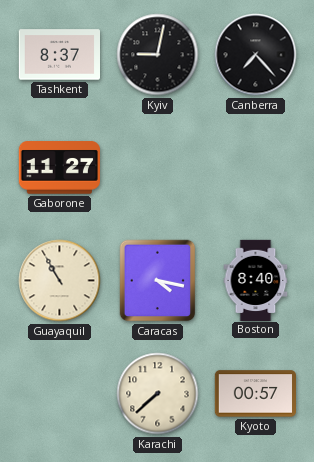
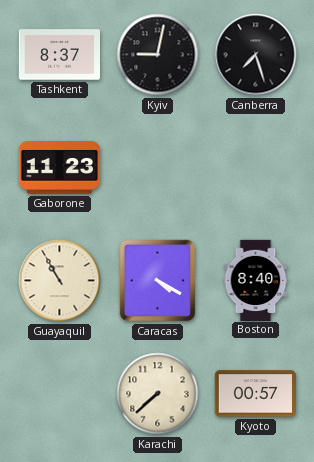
Canberra: 7:23 -> 7:27
Gaborone: 11:27 -> 11:23
Caracas: 4:17 -> 4:20
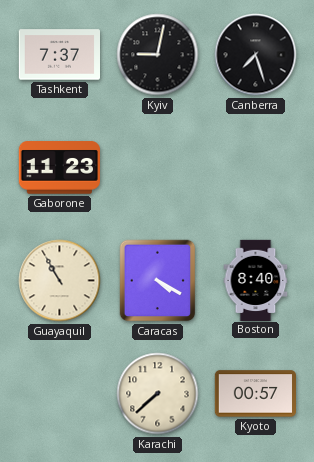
Tashkent: 8:37 -> 7:37
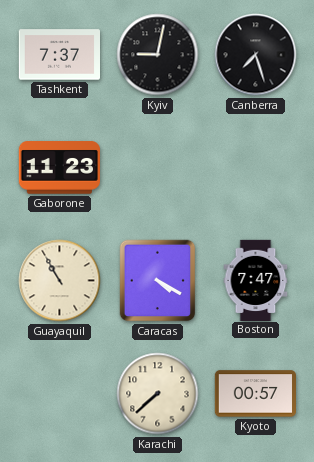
Boston: 8:40 -> 7:47
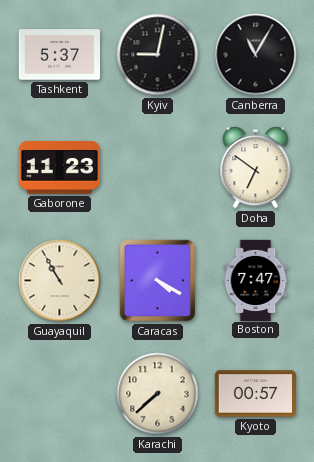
Tashkent: 7:37 -> 5:37
Canberra: 7:27 -> 11:05
Doha: none -> 6:51
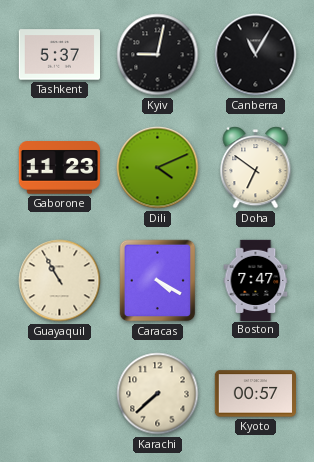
Dili: none -> 4:11
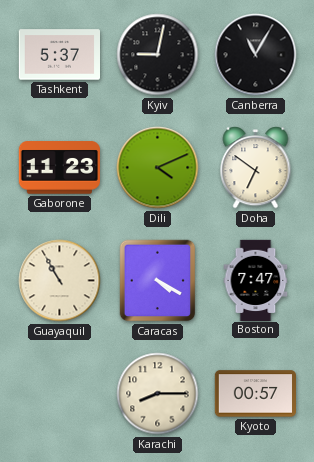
Karachi: 7:38 -> 8:15
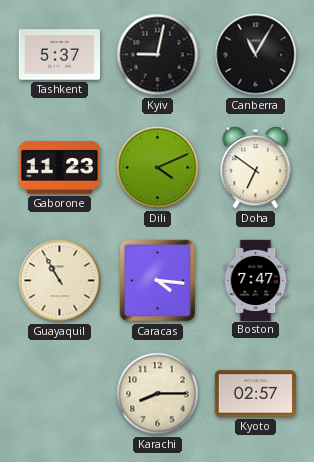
Caracas: 4:20 -> 4:16
Kyoto: 00:57 -> 02:57
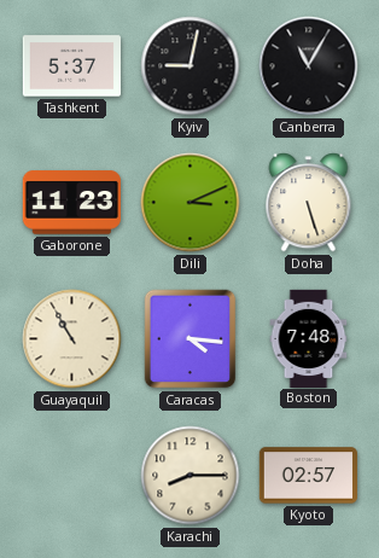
Dili: 4:11 -> 3:11
Doha: 6:51 -> 5:27
Boston: 7:47 -> 7:48
